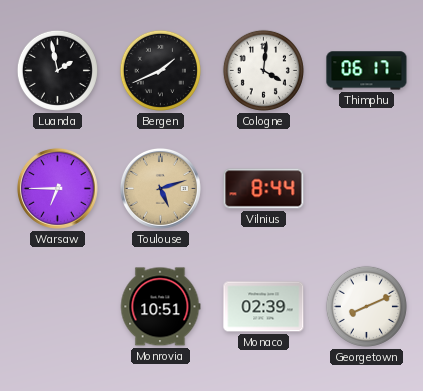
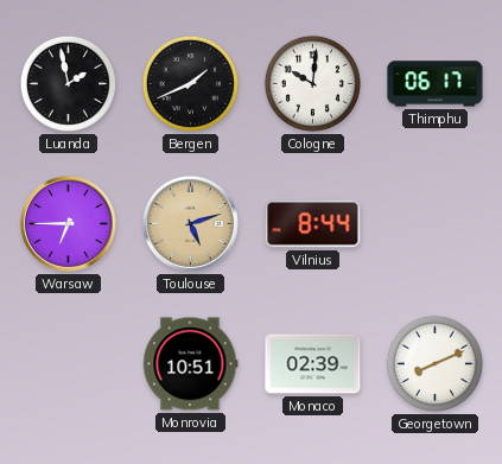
Cologne: 4:01 -> 10:01
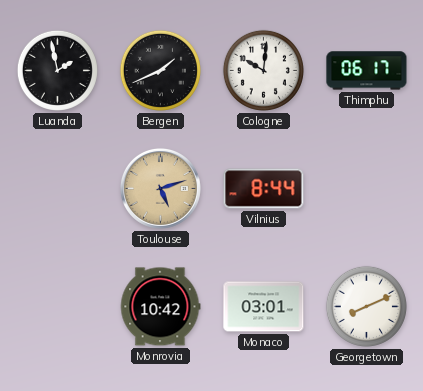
Warsaw: 6:45 -> none
Monrovia: 10:51 -> 10:42
Monaco: 02:39 -> 03:01
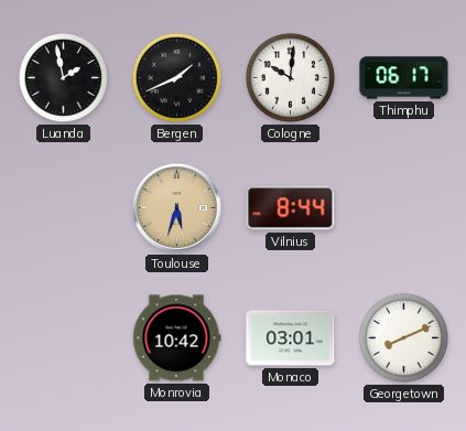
Toulouse: 5:12 -> 5:33
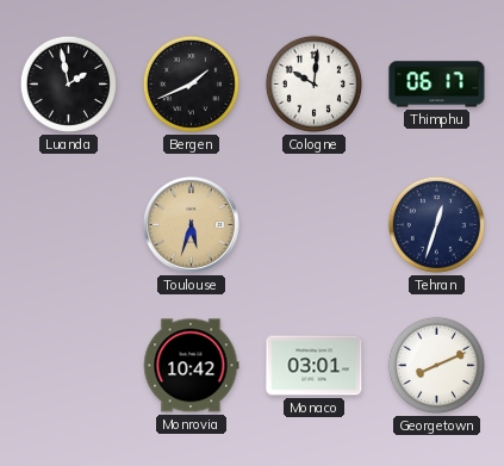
Vilnius: 8:44 -> none
Tehran: none -> 12:33
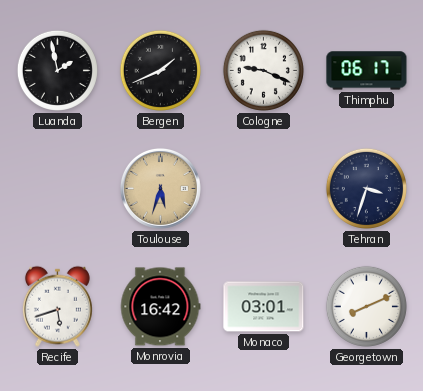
Cologne: 10:01 -> 9:19
Tehran: 12:33 -> 3:33
Recife: none -> 5:42
Monrovia: 10:42 -> 16:42
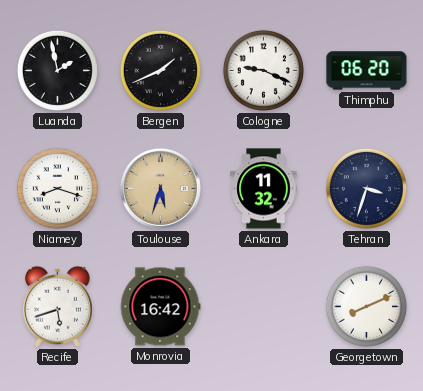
Thimphu: 06:17 -> 06:20
Niamey: none -> 8:18
Ankara: none -> 11:32
Monaco: 03:01 -> none
